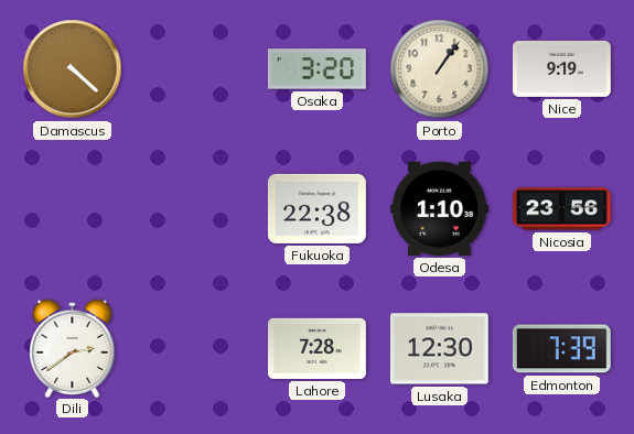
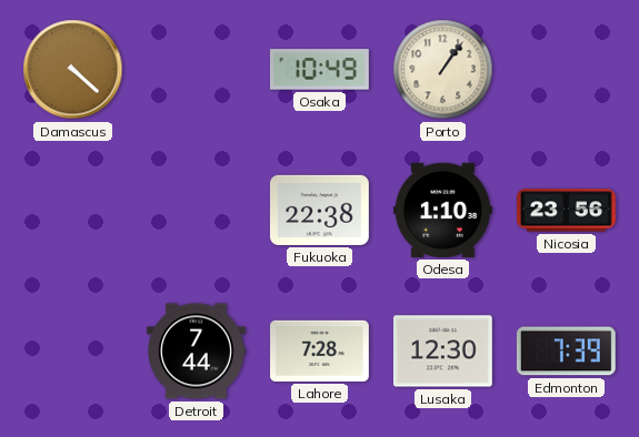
Osaka: 3:20 -> 10:49
Nice: 9:19 -> none
Dili: 2:39 -> none
Detroit: none -> 7:44
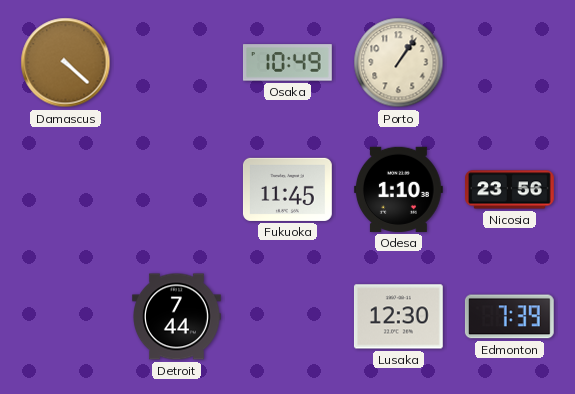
Fukuoka: 22:38 -> 11:45
Lahore: 7:28 -> none
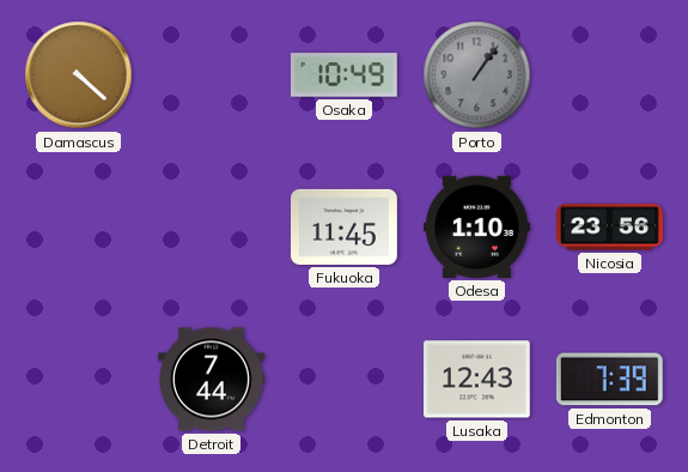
Porto dial: cream -> grey
Lusaka: 12:30 -> 12:43
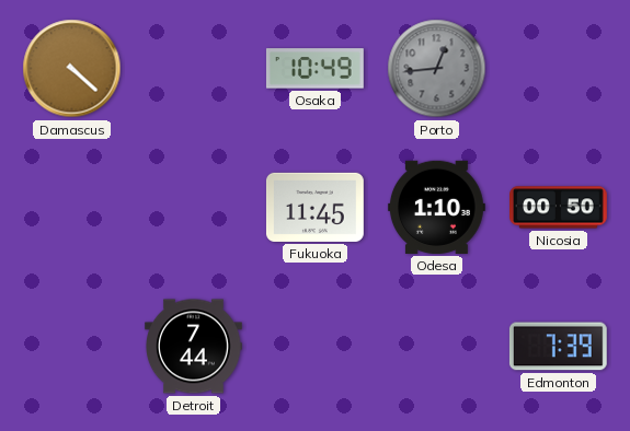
Porto: 1:06 -> 12:44
Nicosia: 23:56 -> 00:50
Lusaka: 12:43 -> none
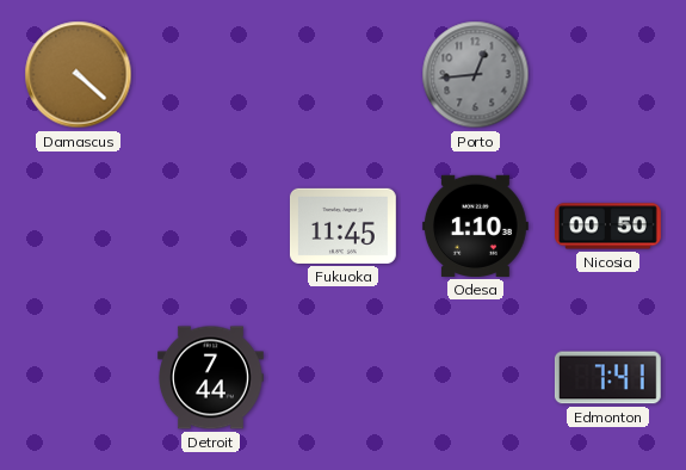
Osaka: 10:49 -> none
Edmonton: 7:39 -> 7:41
